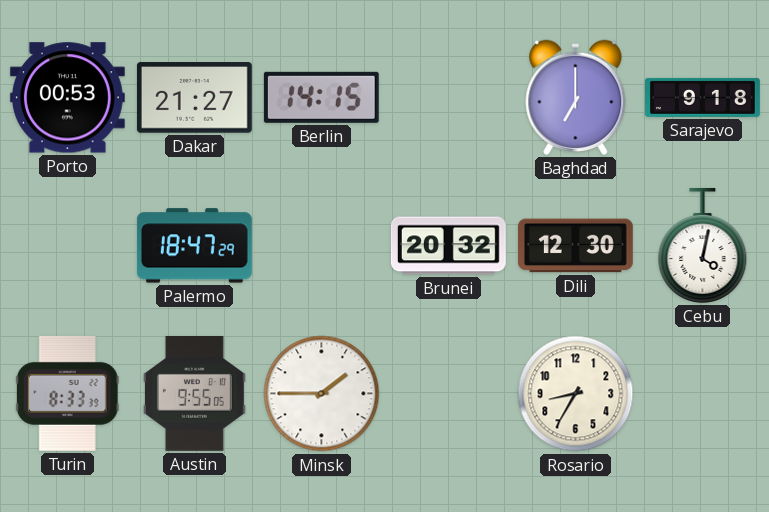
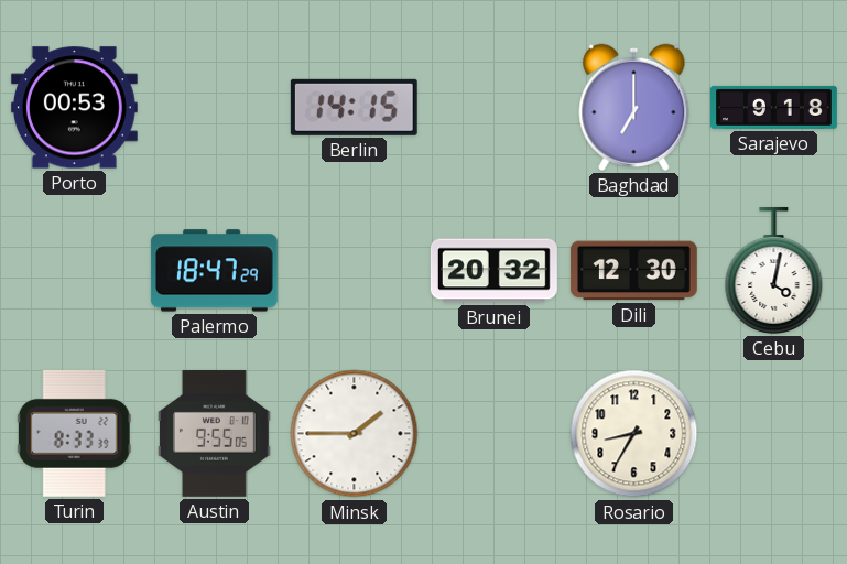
Dakar: 21:27 -> none
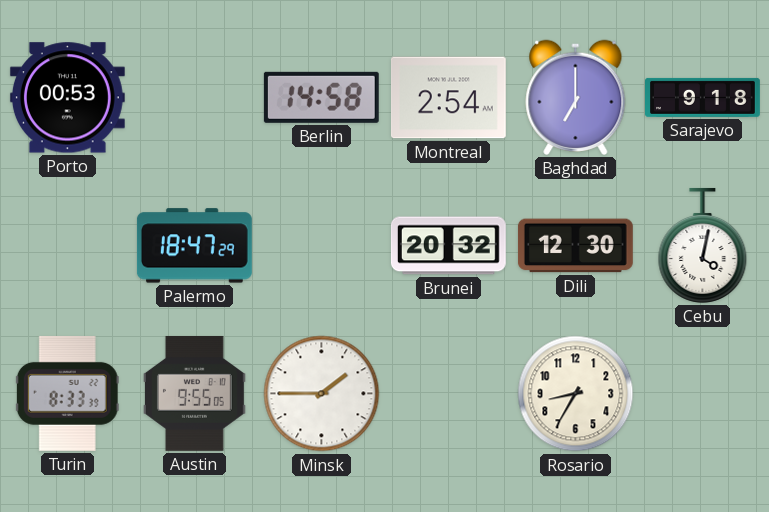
Berlin: 14:15 -> 14:58
Montreal: none -> 2:54
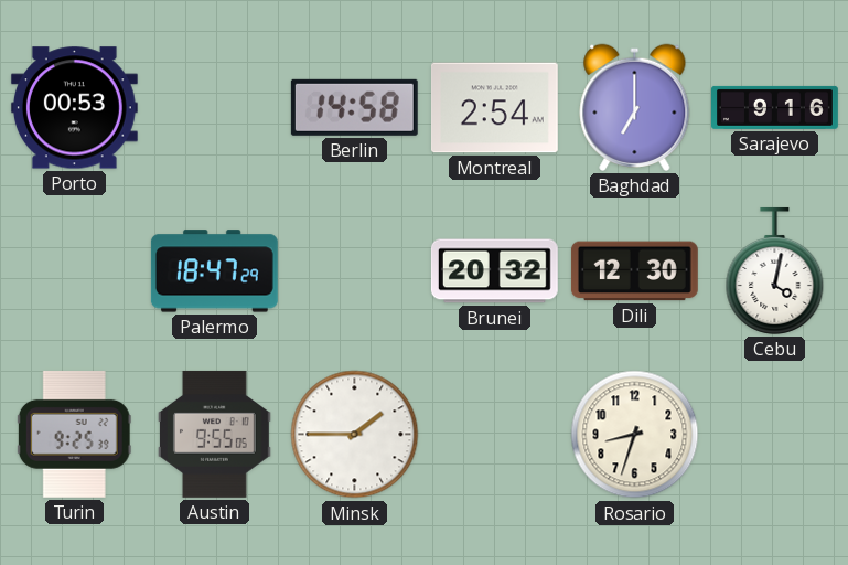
Sarajevo: 9:18 -> 9:16
Turin: 8:33 -> 9:25
Rosario: 8:35 -> 8:33
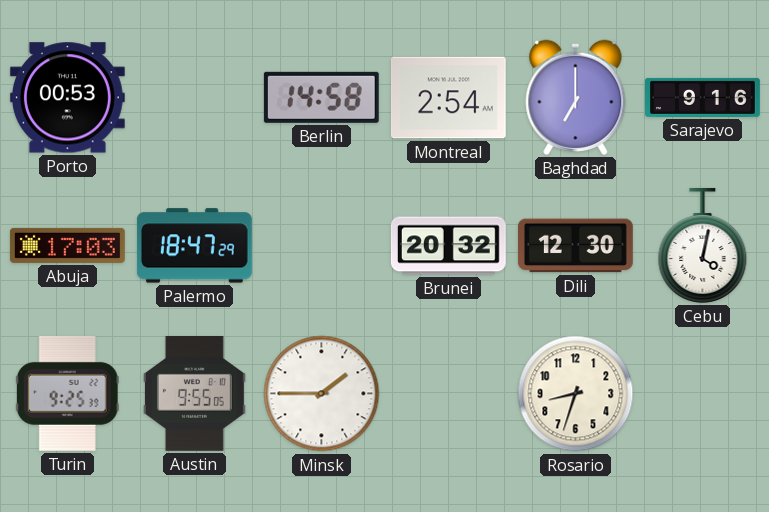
Abuja: none -> 17:03
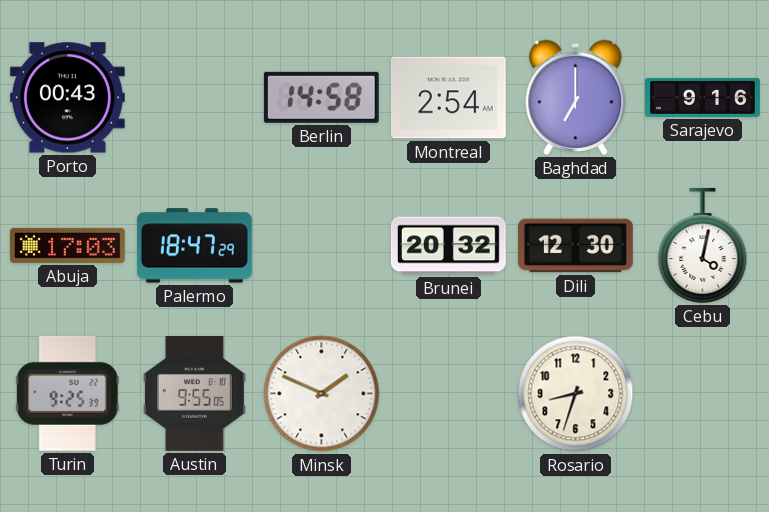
Porto: 00:53 -> 00:43
Minsk: 1:45 -> 1:49
